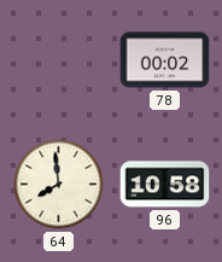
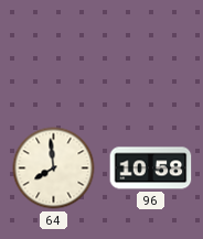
78: 00:02 -> none
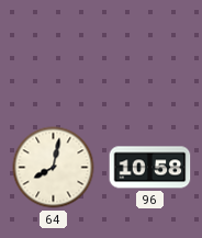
64: 7:59 -> 8:02
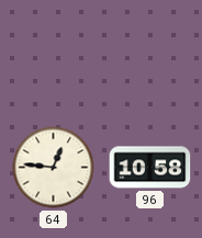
64: 8:02 -> 12:46
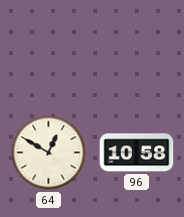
64: 12:46 -> 12:50
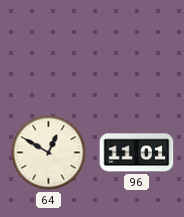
96: 10:58 -> 11:01
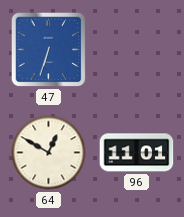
47: none -> 6:33
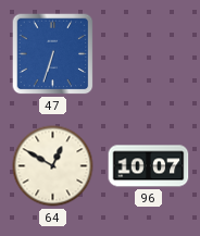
96: 11:01 -> 10:07
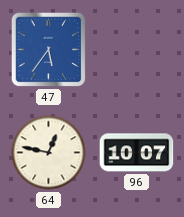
47: 6:33 -> 5:36
64: 12:50 -> 12:47
